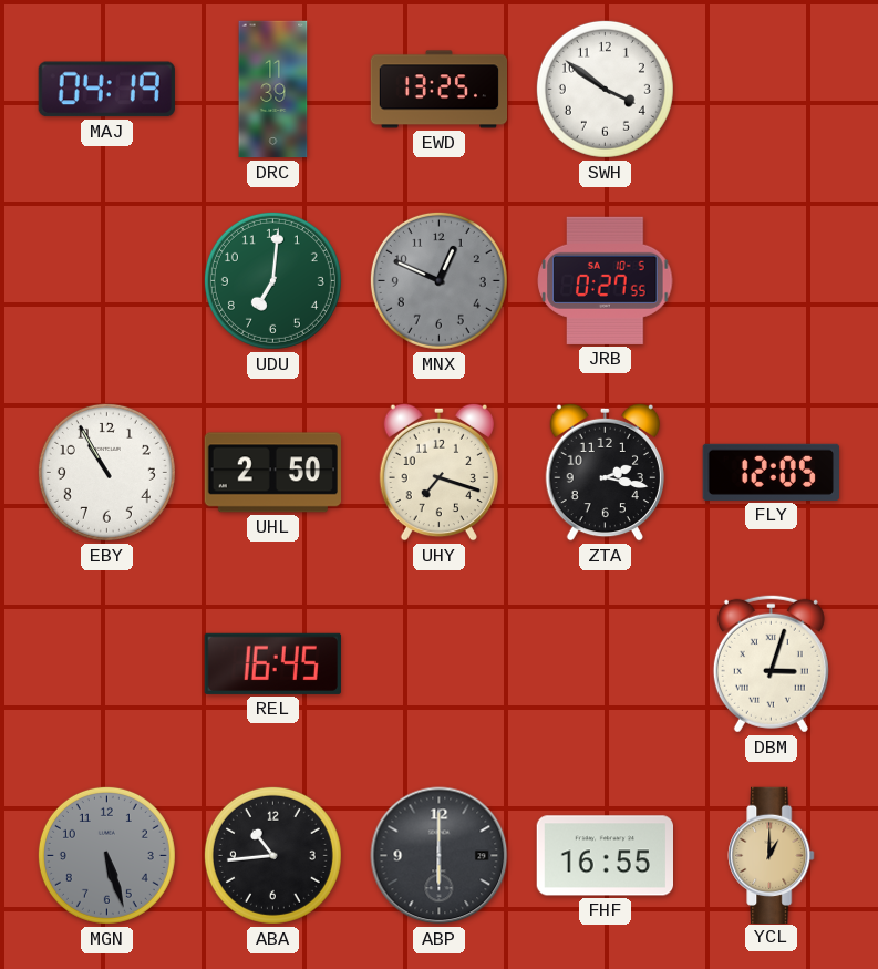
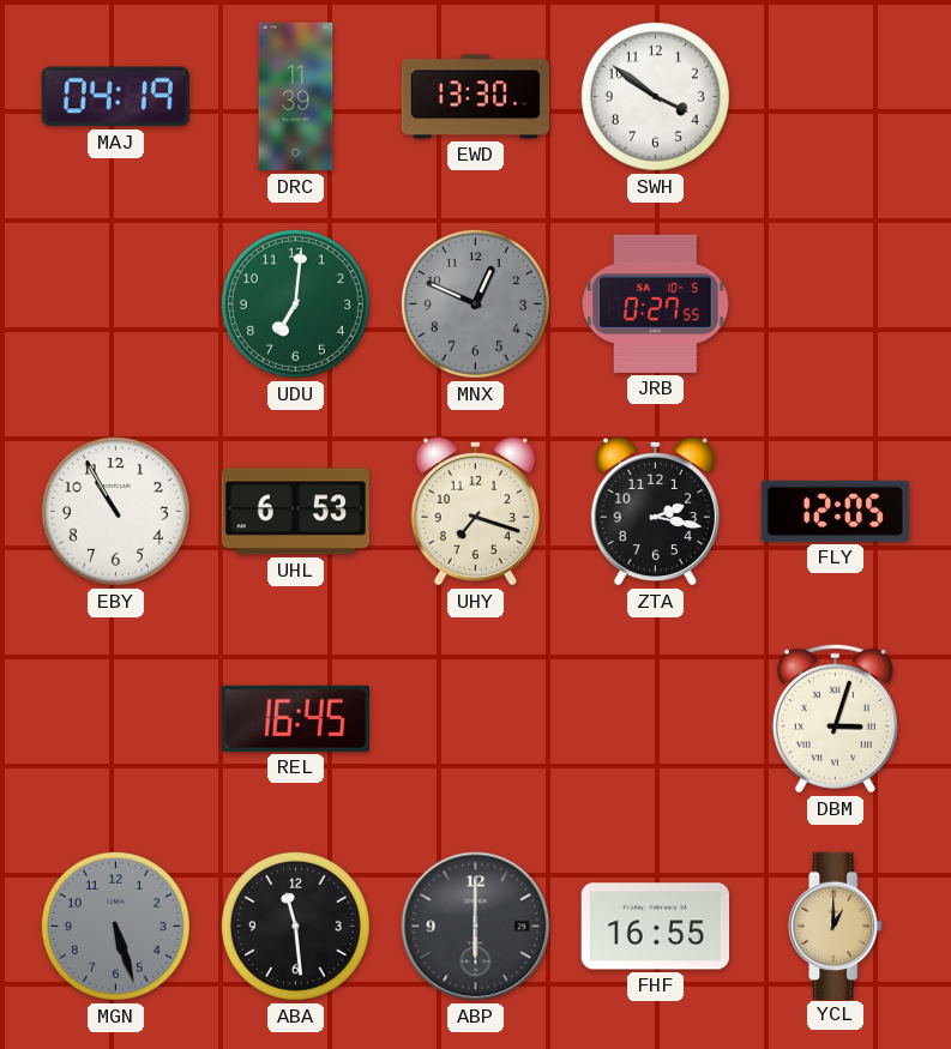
EWD: 13:25 -> 13:30
UHL: 2:50 -> 6:53
ABA: 10:44 -> 11:29
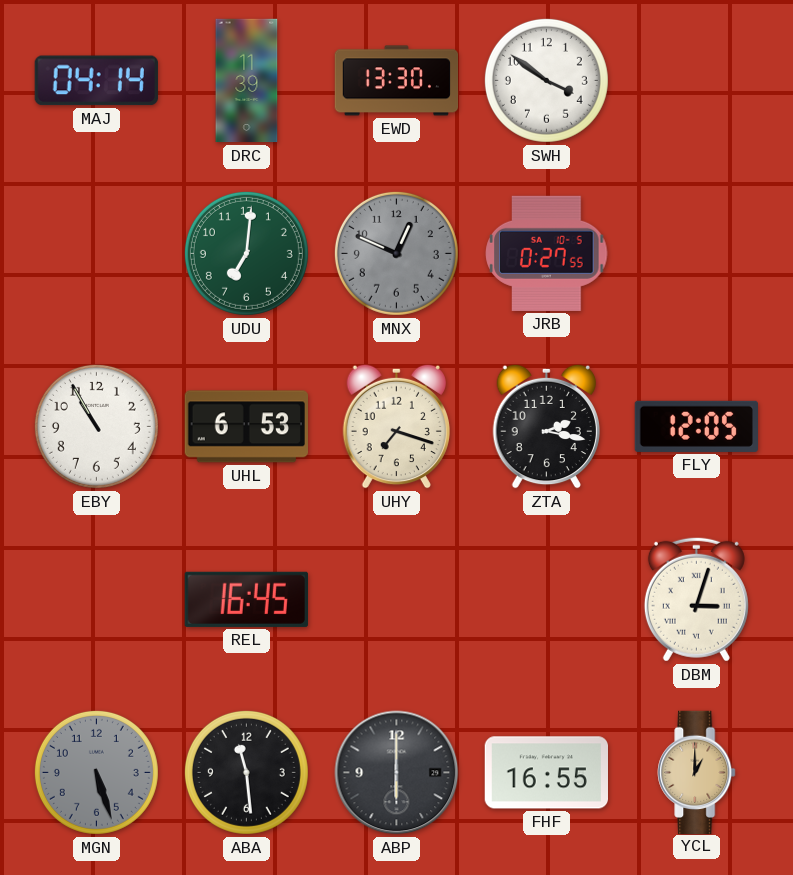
MAJ: 04:19 -> 04:14
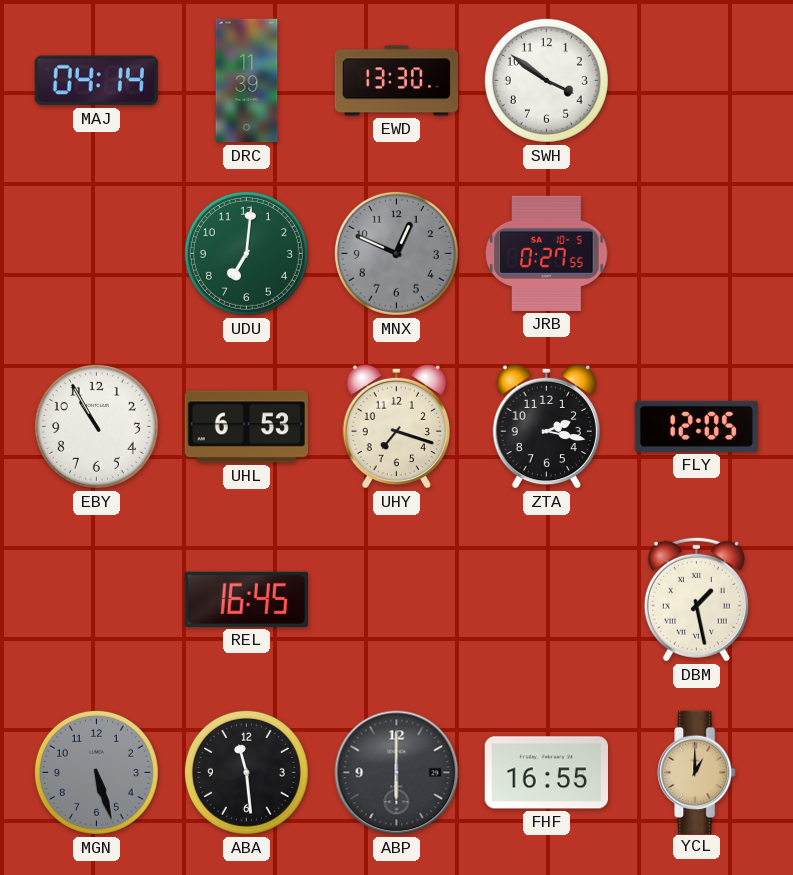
DBM: 3:03 -> 1:28
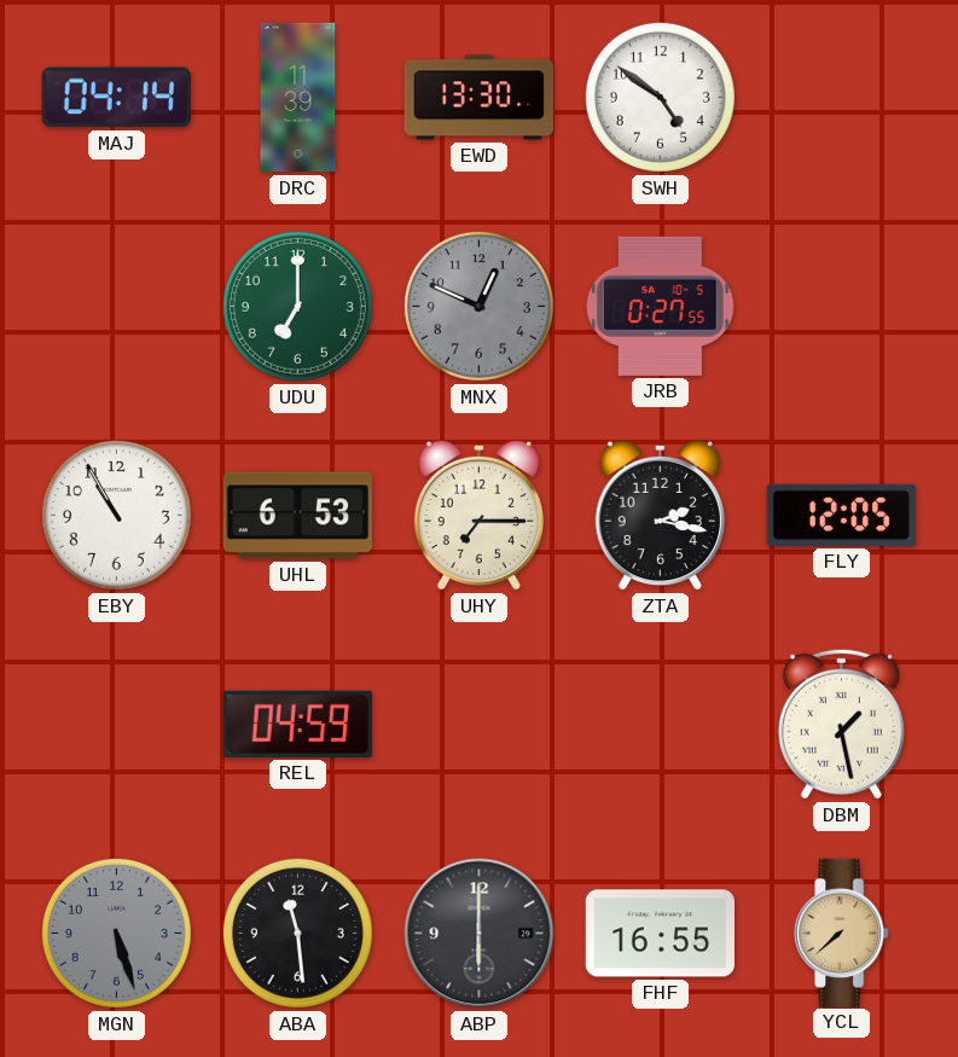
SWH: 3:51 -> 4:51
UDU: 7:01 -> 7:00
UHY: 7:18 -> 7:15
REL: 16:45 -> 04:59
YCL: 1:00 -> 7:38
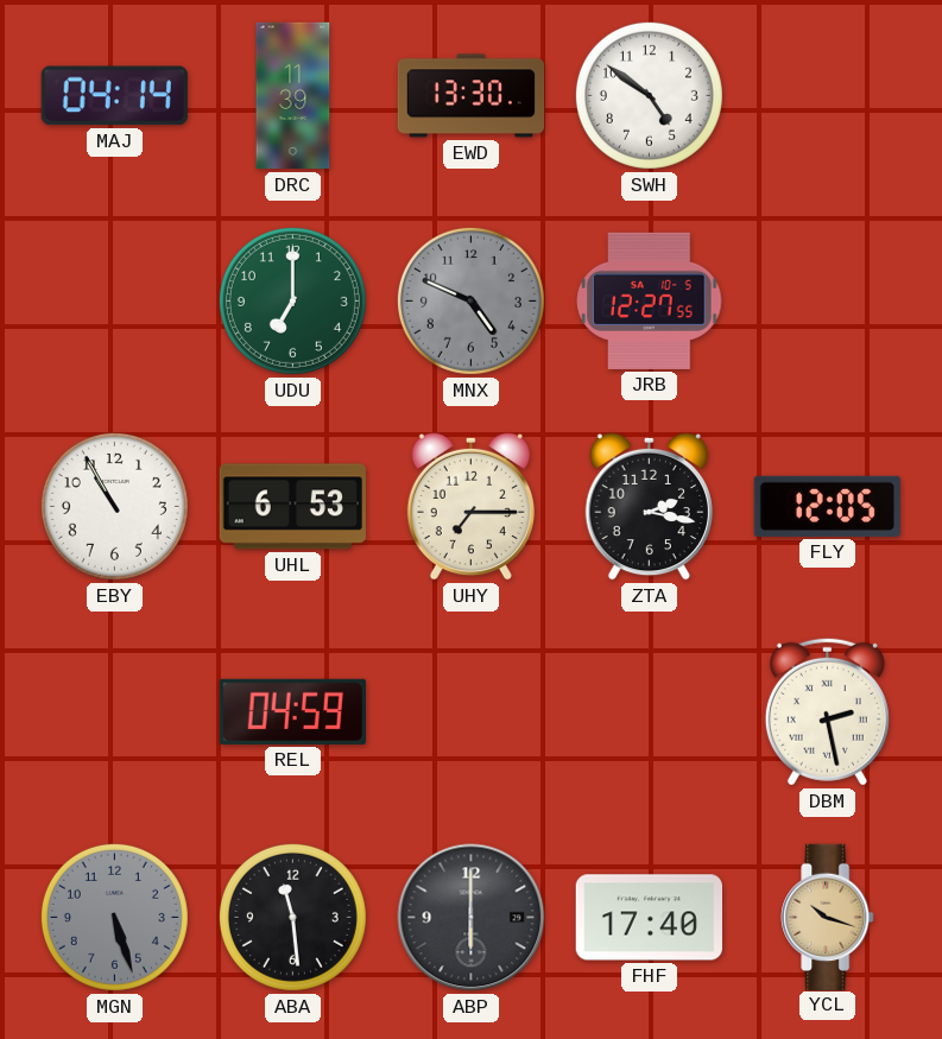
MNX: 12:49 -> 4:49
JRB: 0:27 -> 12:27
DBM: 1:28 -> 2:28
FHF: 16:55 -> 17:40
YCL: 7:38 -> 10:18
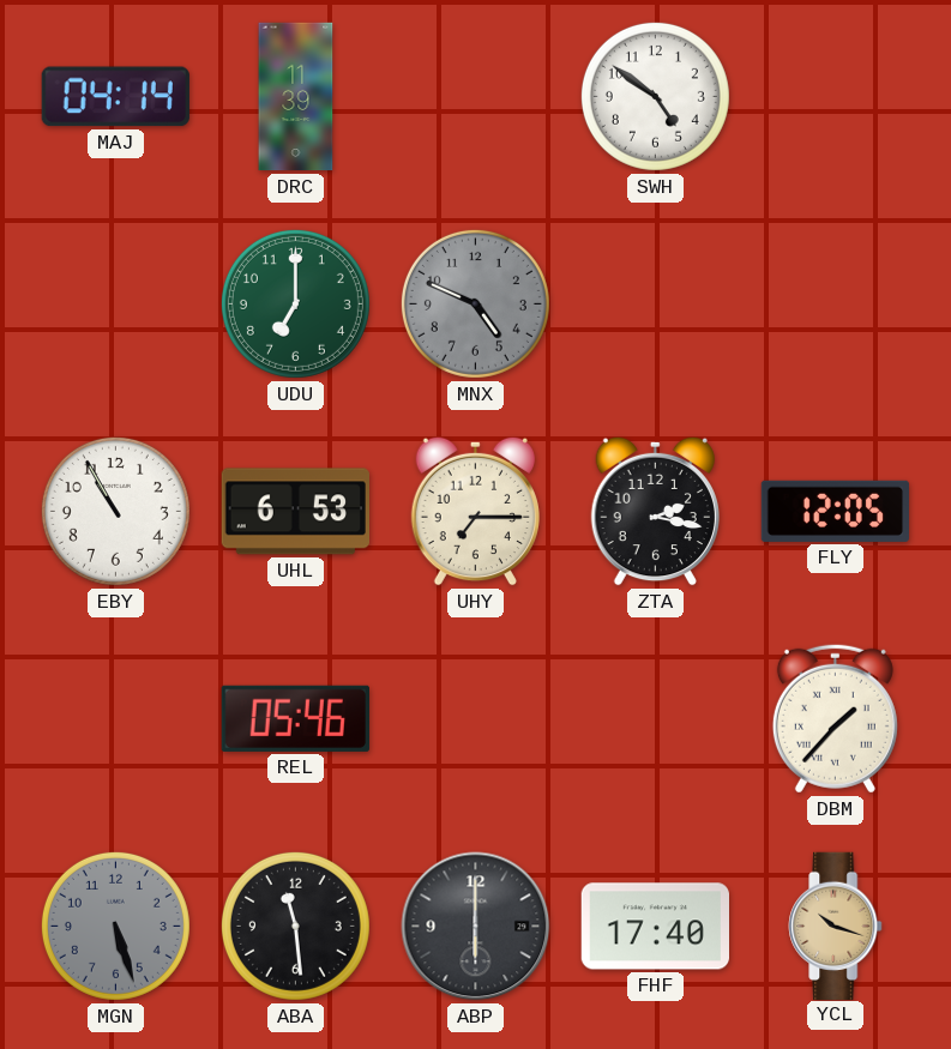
EWD: 13:30 -> none
JRB: 12:27 -> none
REL: 04:59 -> 05:46
DBM: 2:28 -> 1:37
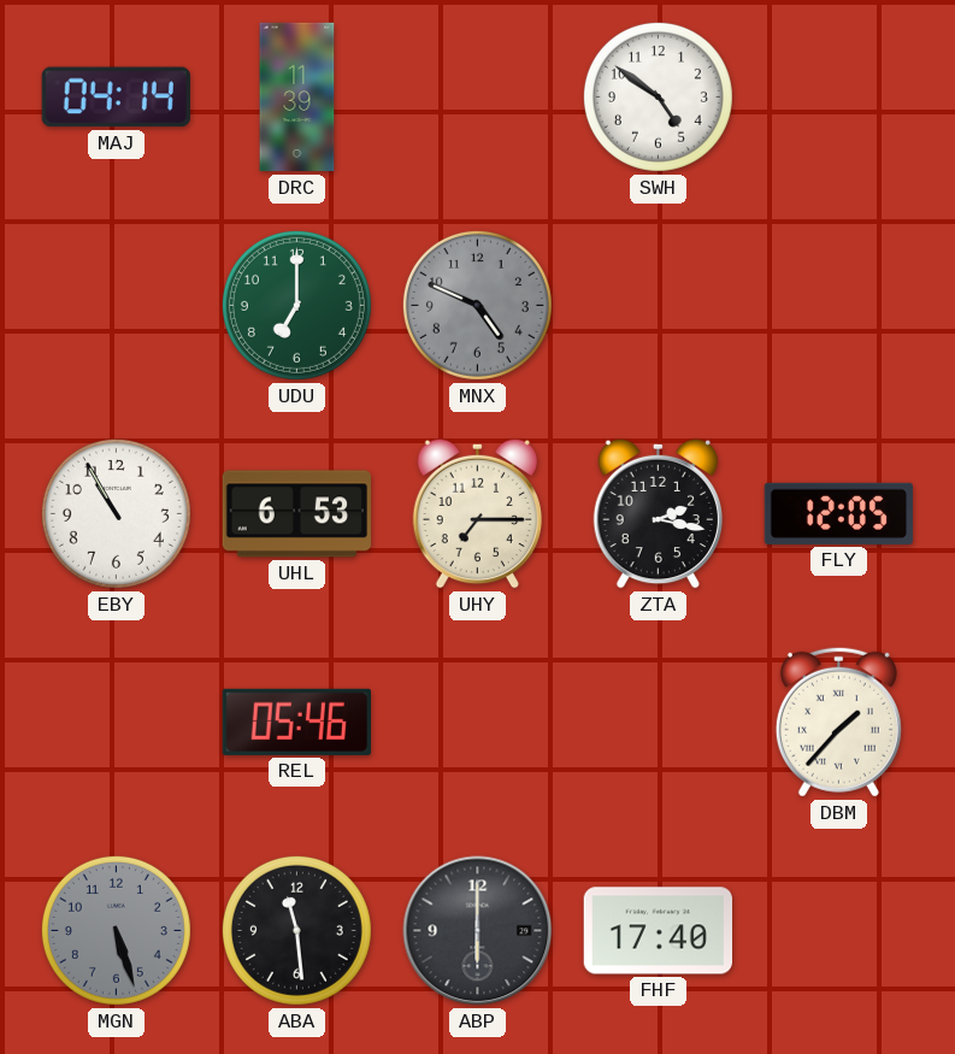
YCL: 10:18 -> none
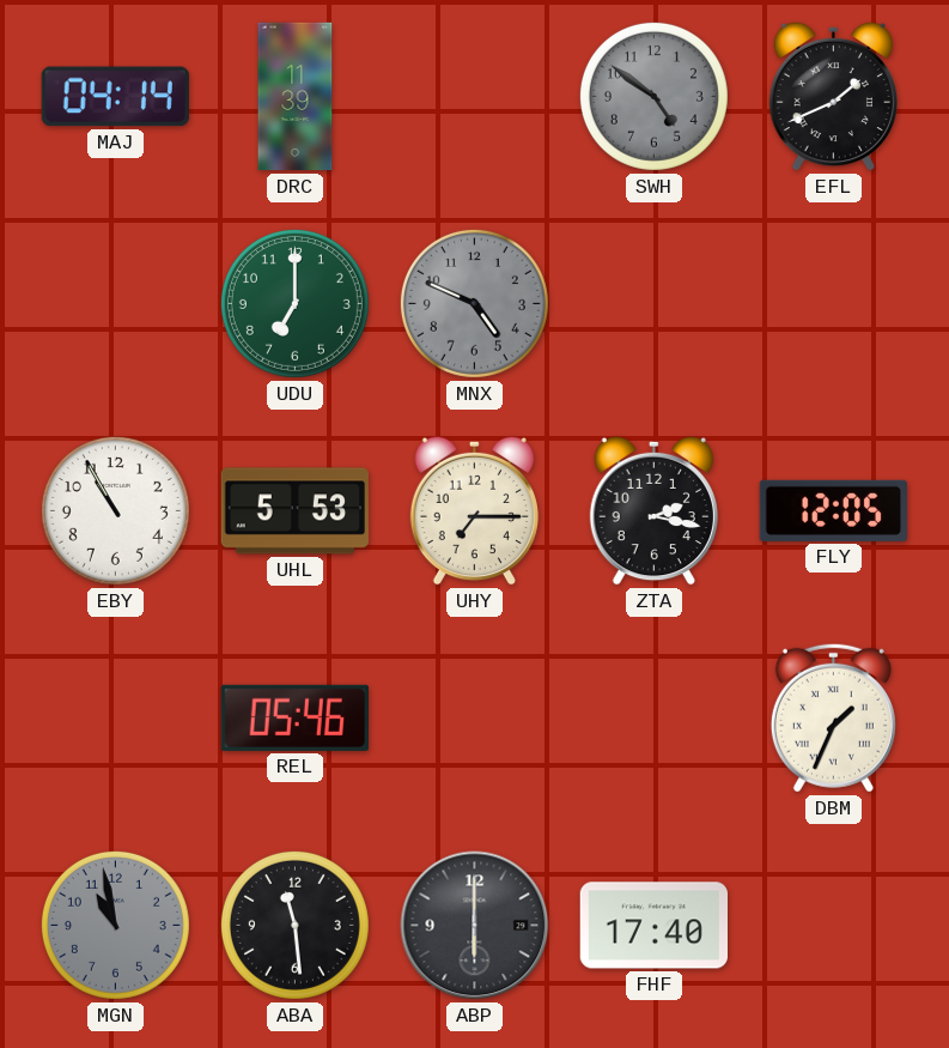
SWH dial: white -> grey
EFL: none -> 1:41
UHL: 6:53 -> 5:53
DBM: 1:37 -> 1:34
MGN: 5:27 -> 10:58
